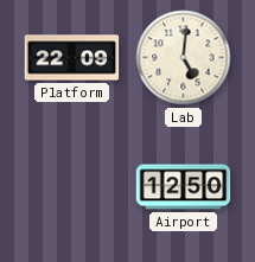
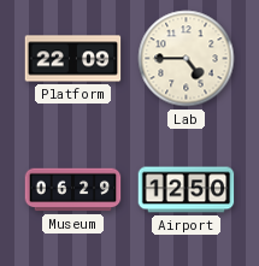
Lab: 5:01 -> 4:45
Museum: none -> 06:29
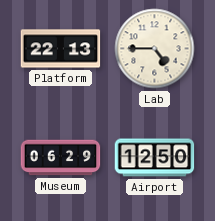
Platform: 22:09 -> 22:13
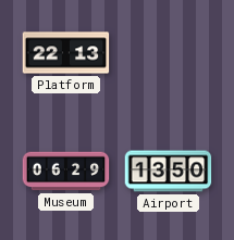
Lab: 4:45 -> none
Airport: 12:50 -> 13:50
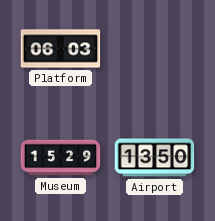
Platform: 22:13 -> 06:03
Museum: 06:29 -> 15:29
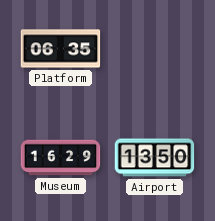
Platform: 06:03 -> 06:35
Museum: 15:29 -> 16:29
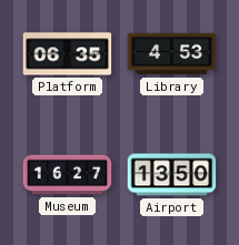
Library: none -> 4:53
Museum: 16:29 -> 16:27
